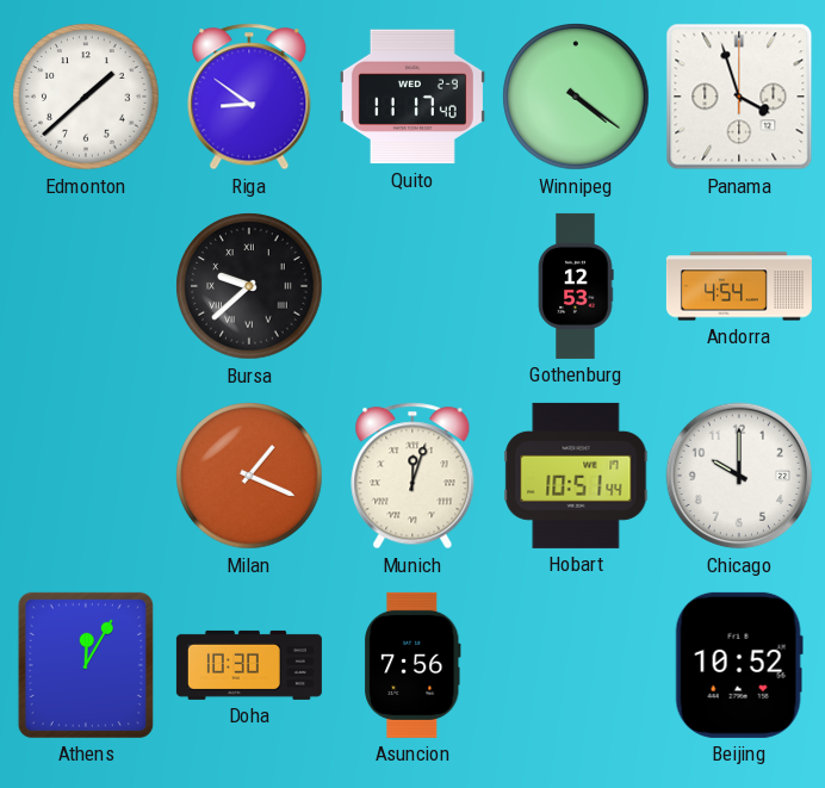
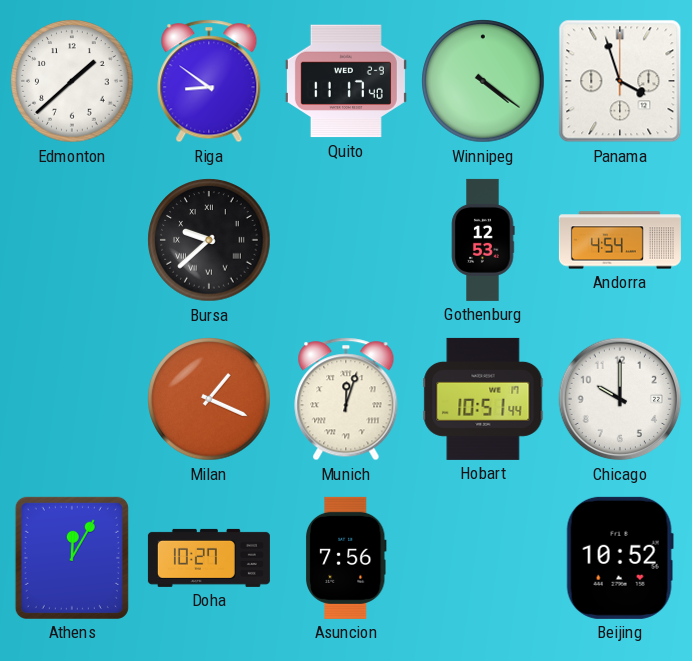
Doha: 10:30 -> 10:27
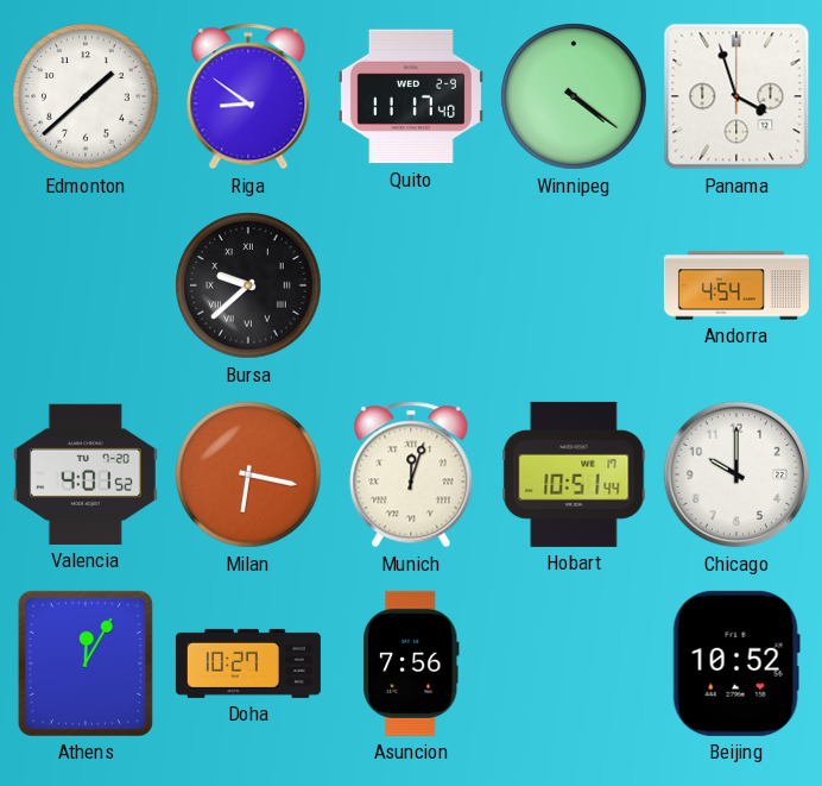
Gothenburg: 12:53 -> none
Valencia: none -> 4:01
Milan: 1:19 -> 6:17
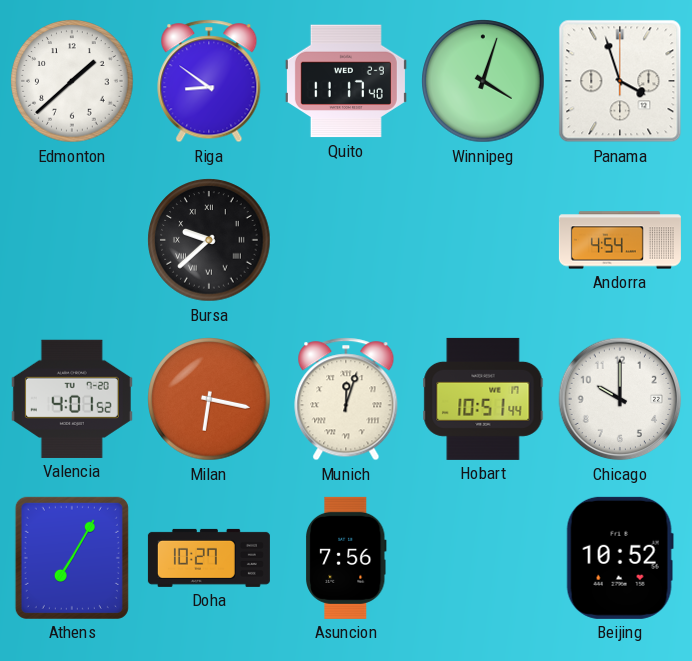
Winnipeg: 4:21 -> 4:03
Athens: 12:05 -> 7:05
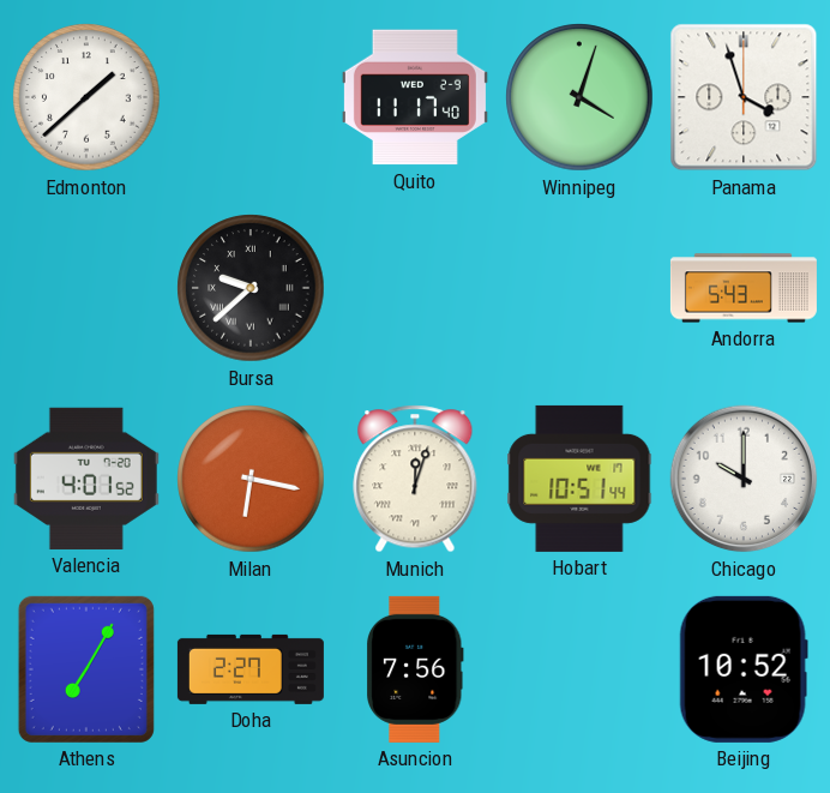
Riga: 8:51 -> none
Andorra: 4:54 -> 5:43
Doha: 10:27 -> 2:27
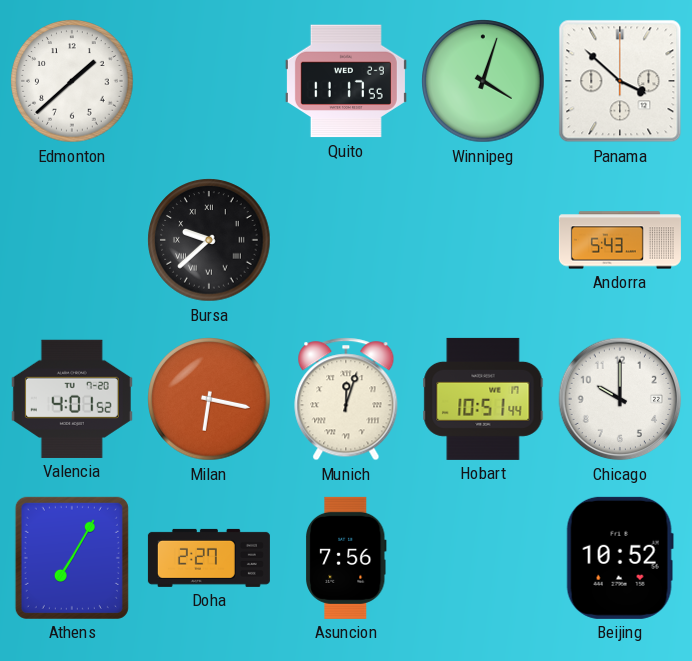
Quito: 11:17:40 -> 11:17:55
Panama: 3:57 -> 3:52
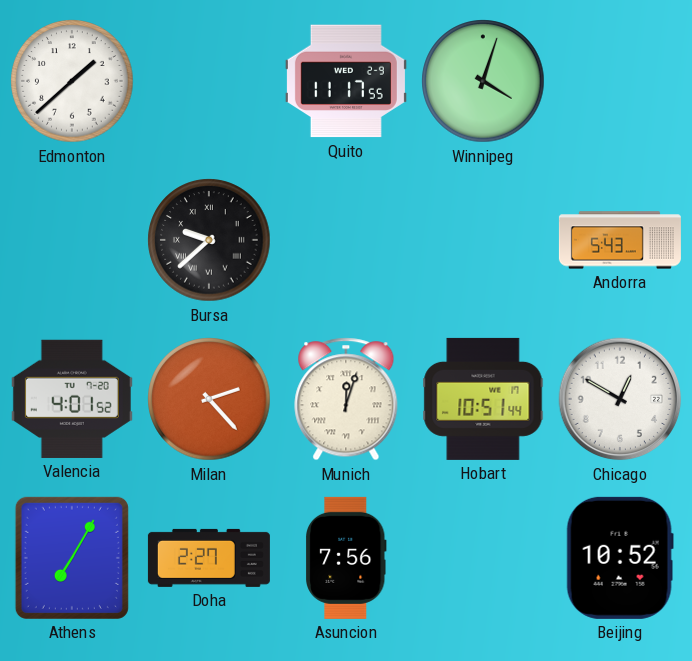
Panama: 3:52 -> none
Milan: 6:17 -> 2:23
Chicago: 10:00 -> 12:50
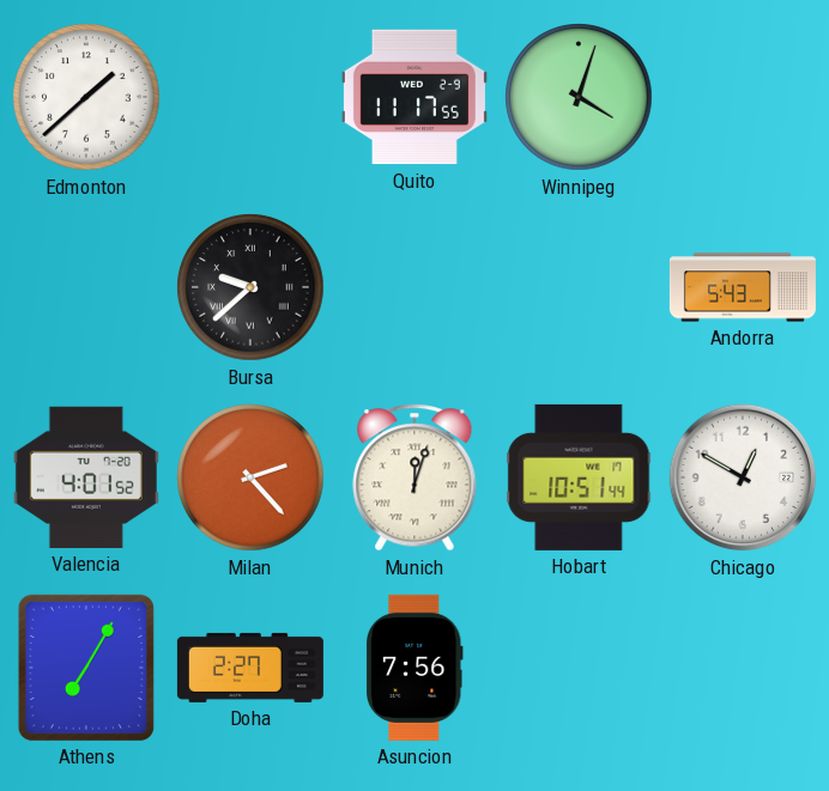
Beijing: 10:52 -> none
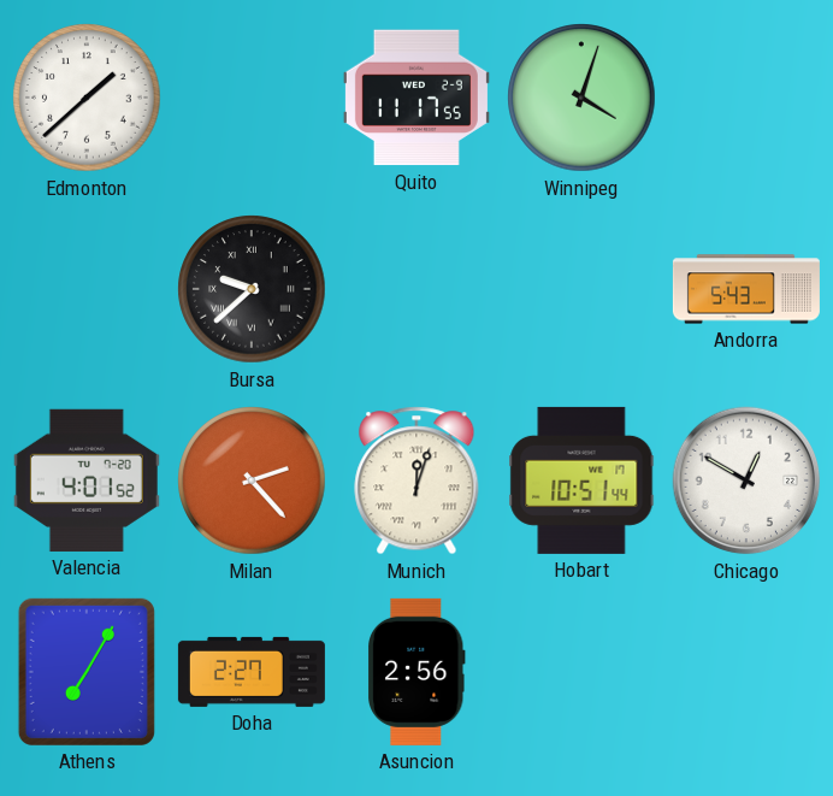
Asuncion: 7:56 -> 2:56
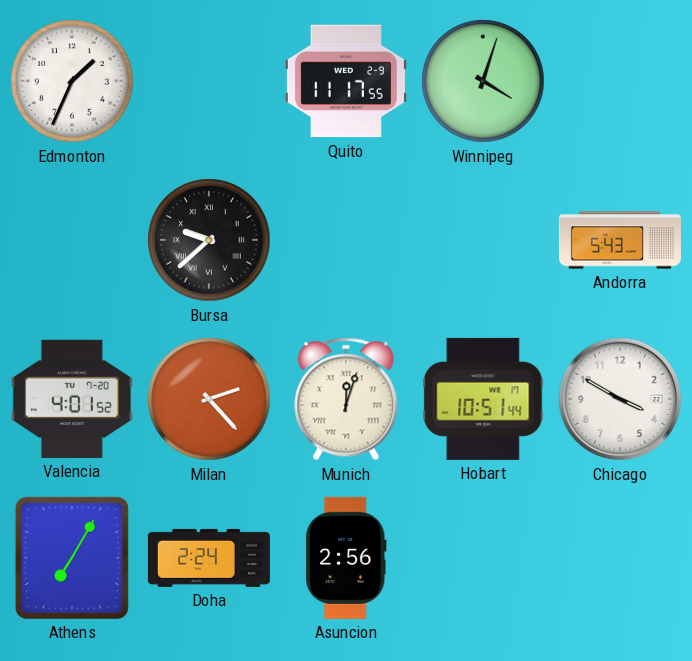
Edmonton: 1:38 -> 1:34
Chicago: 12:50 -> 3:50
Doha: 2:27 -> 2:24
